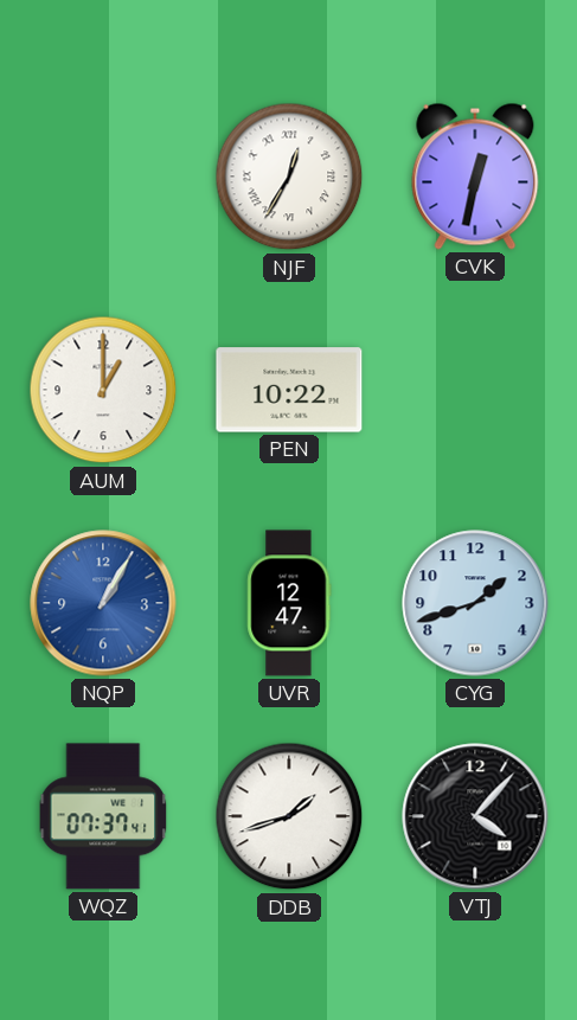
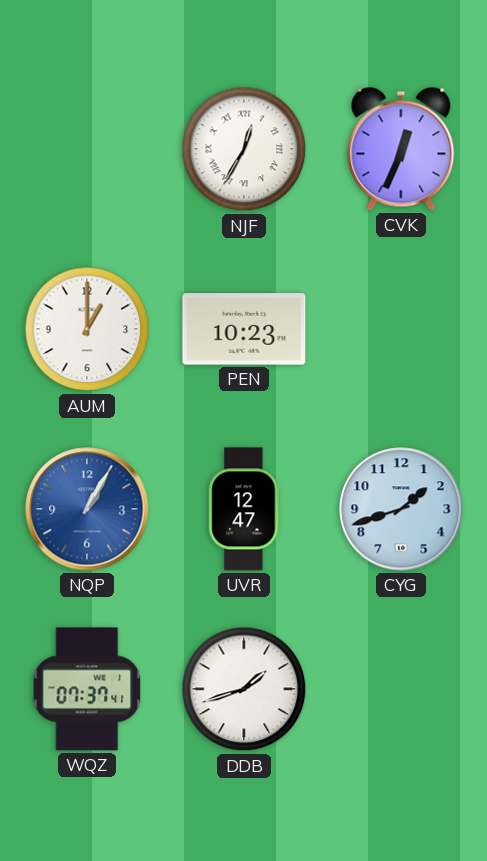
CVK: 12:32 -> 12:34
PEN: 10:22 -> 10:23
VTJ: 4:07 -> none
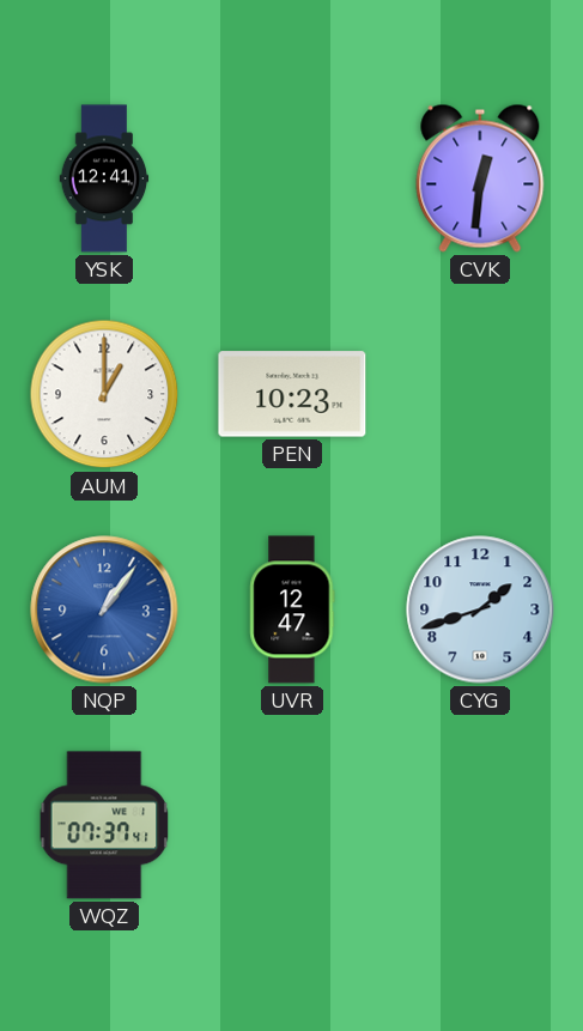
YSK: none -> 12:41
NJF: 12:35 -> none
CVK: 12:34 -> 12:31
NQP: 1:05 -> 1:06
DDB: 1:42 -> none
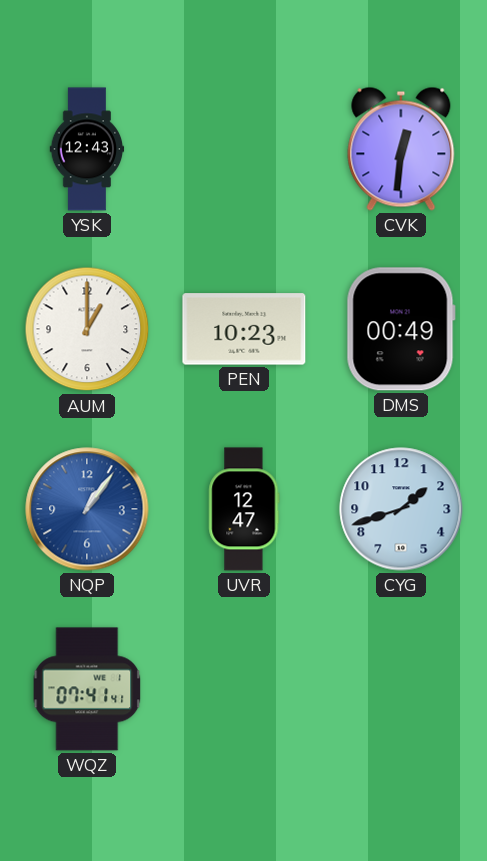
YSK: 12:41 -> 12:43
DMS: none -> 00:49
WQZ: 07:37 -> 07:41
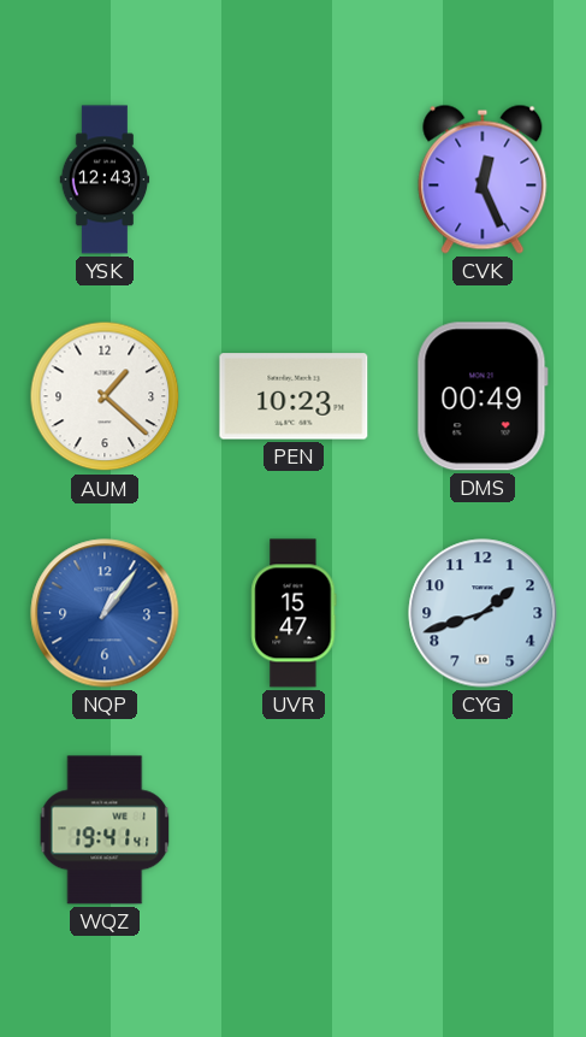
CVK: 12:31 -> 12:26
AUM: 1:00 -> 1:22
UVR: 12:47 -> 15:47
WQZ: 07:41 -> 19:41
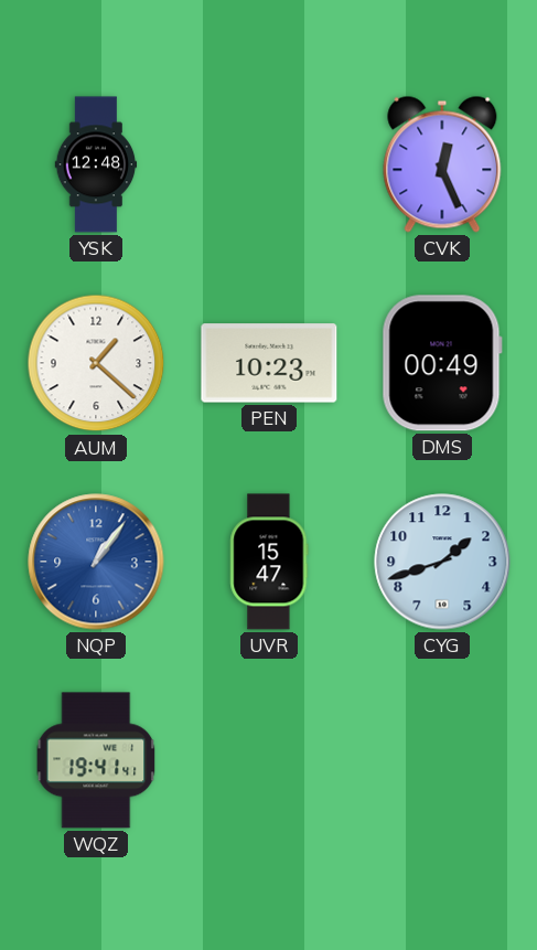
YSK: 12:43 -> 12:48
